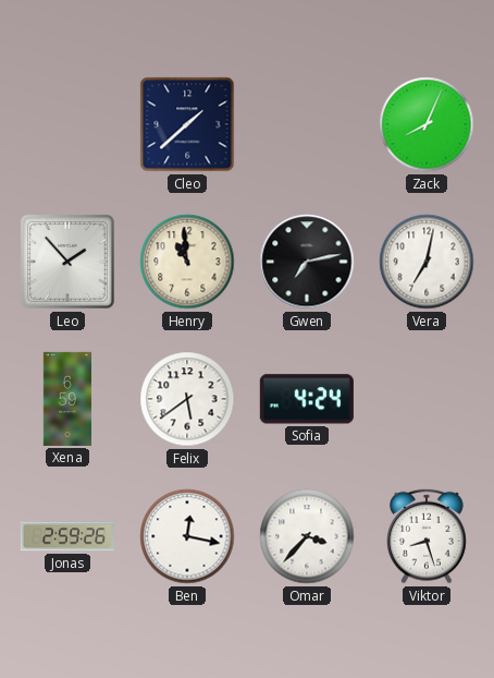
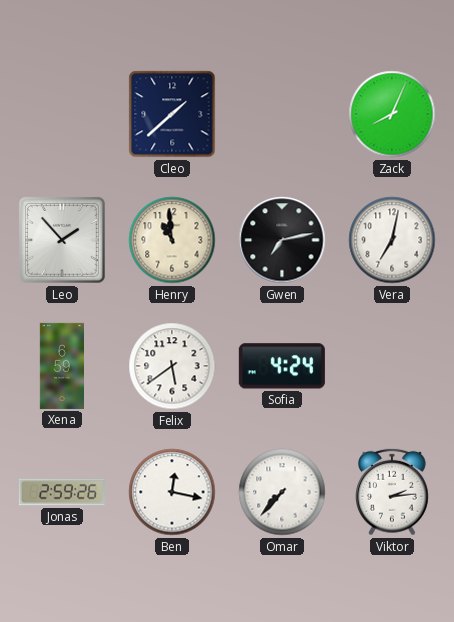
Omar: 3:37 -> 7:37
Viktor: 8:27 -> 2:14
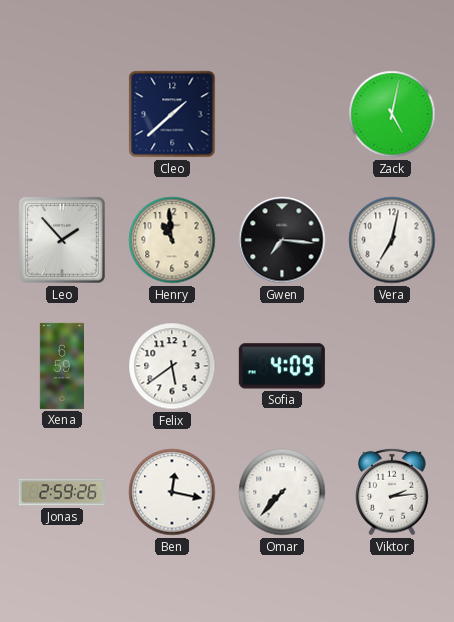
Zack: 8:04 -> 5:02
Gwen: 7:13 -> 7:16
Sofia: 4:24 -> 4:09
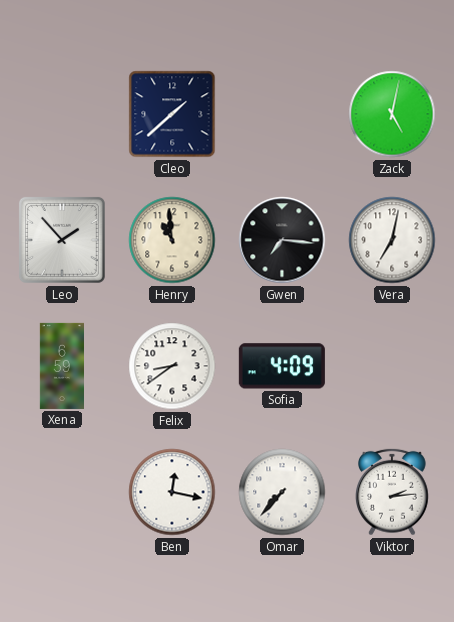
Felix: 5:39 -> 8:39
Jonas: 2:59 -> none
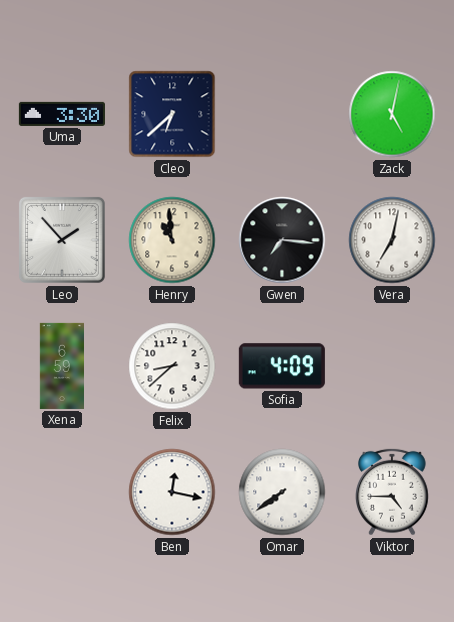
Uma: none -> 3:30
Cleo: 1:38 -> 6:38
Felix: 8:39 -> 8:38
Omar: 7:37 -> 7:39
Viktor: 2:14 -> 4:45
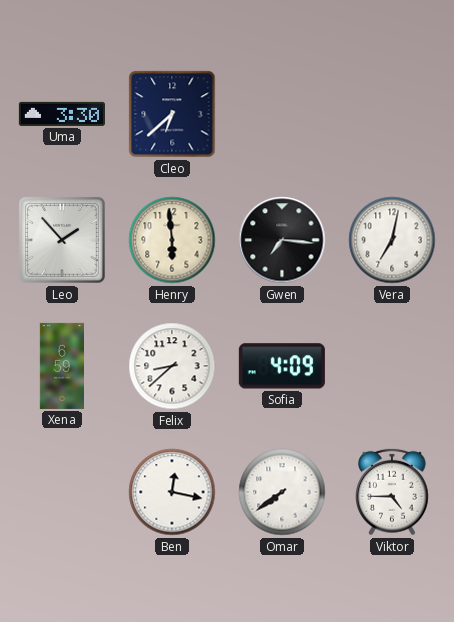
Zack: 5:02 -> none
Henry: 10:59 -> 5:59
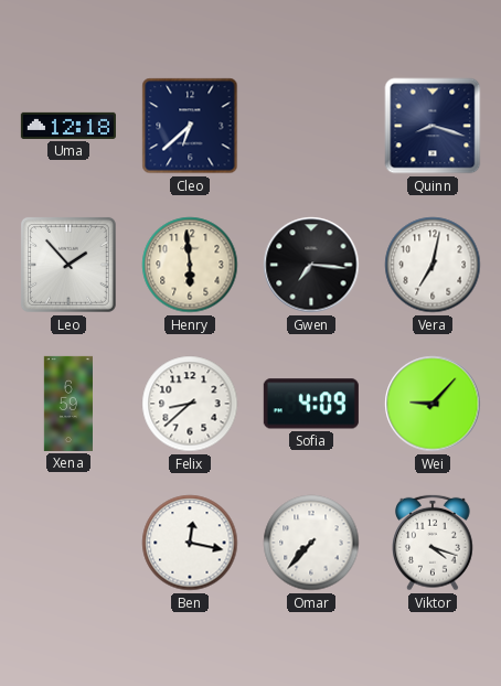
Uma: 3:30 -> 12:18
Quinn: none -> 8:18
Wei: none -> 9:07
Omar: 7:39 -> 7:37
Viktor: 4:45 -> 4:18
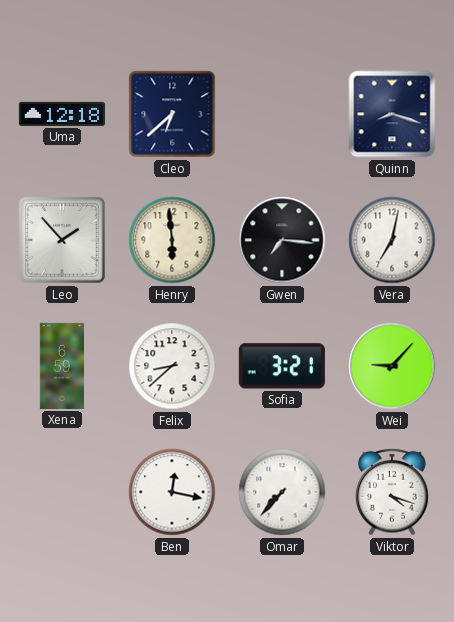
Sofia: 4:09 -> 3:21
